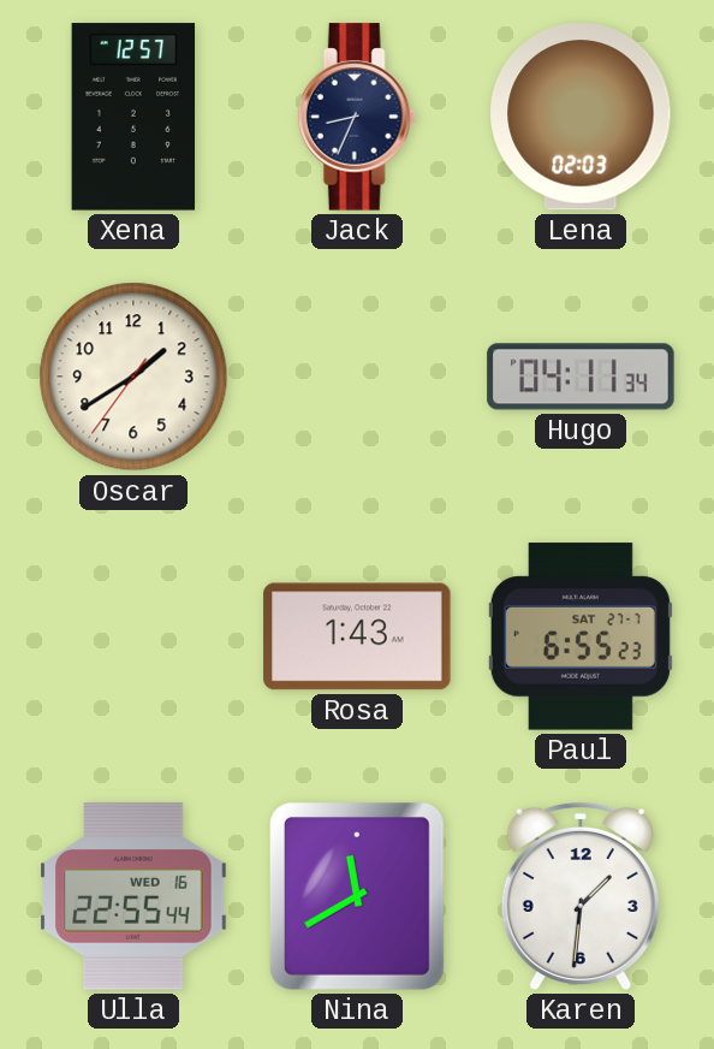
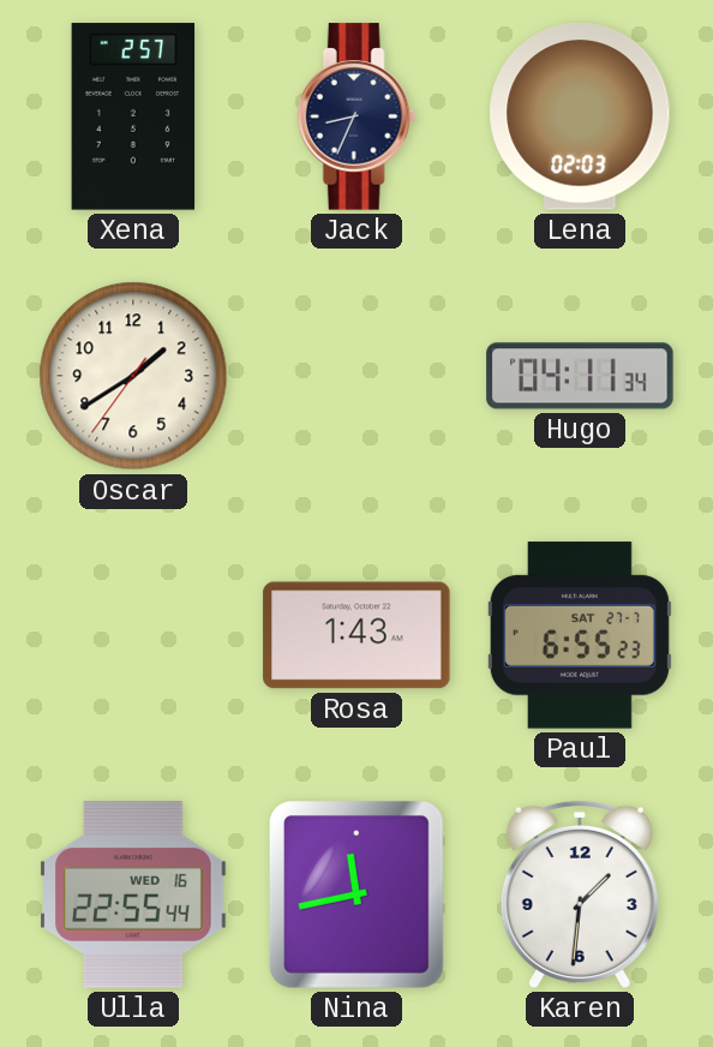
Xena: 12:57 -> 2:57
Nina: 11:40 -> 11:43
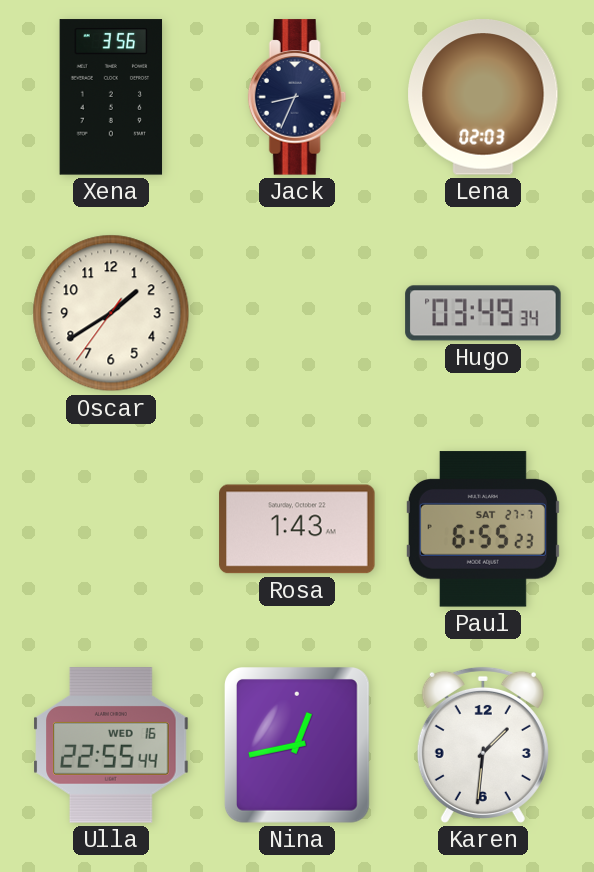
Xena: 2:57 -> 3:56
Hugo: 04:11 -> 03:49
Nina: 11:43 -> 12:43
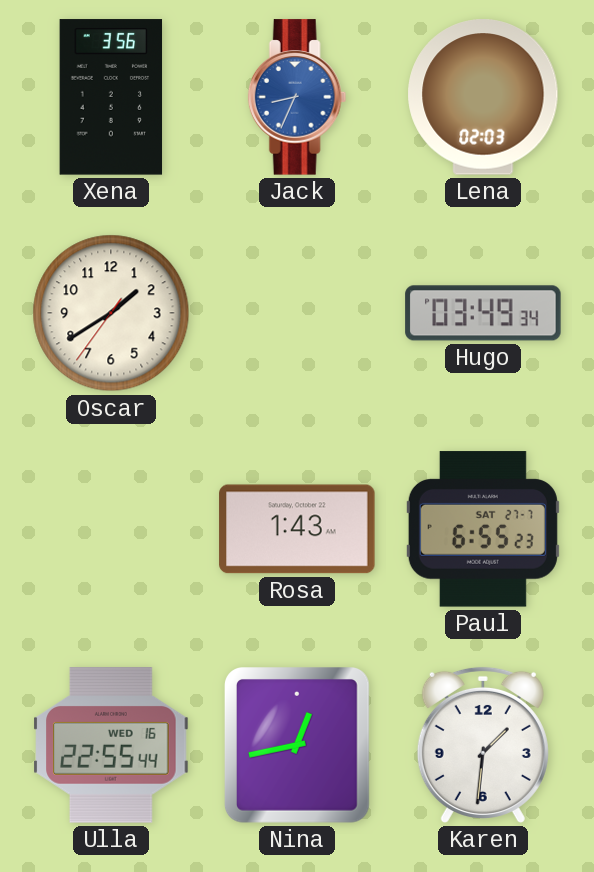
Jack dial: navy -> blue
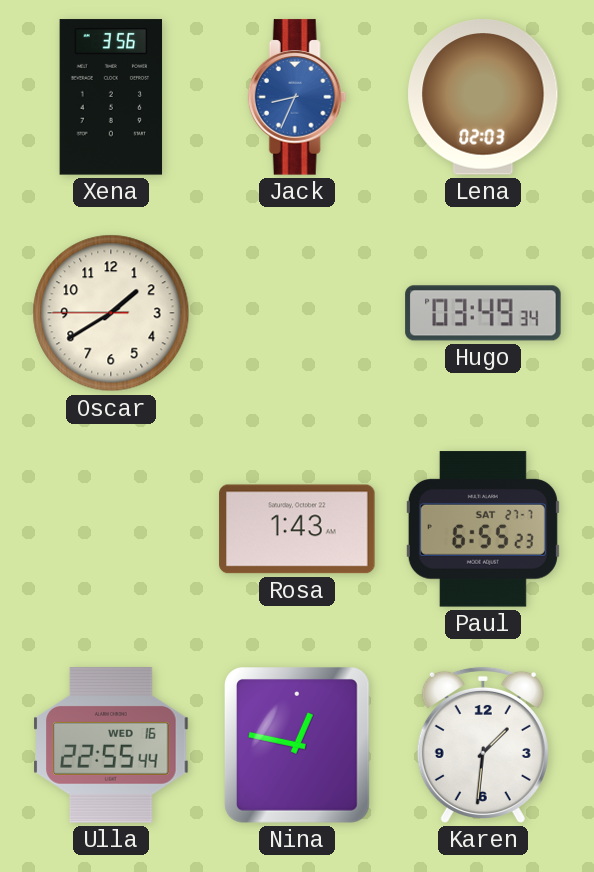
Oscar: 1:39:36 -> 1:39:45
Nina: 12:43 -> 12:47
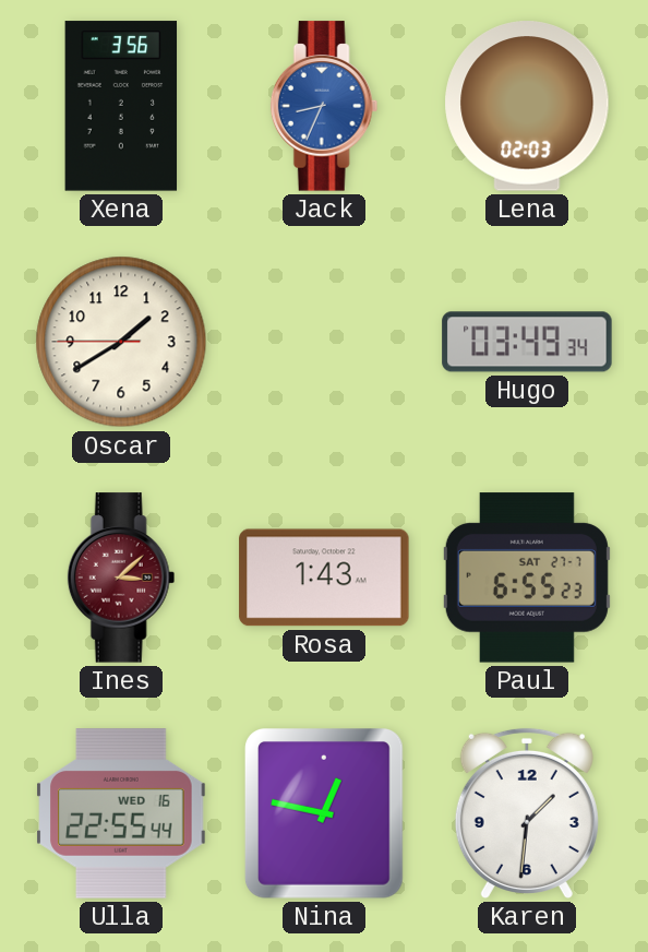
Ines: none -> 3:08
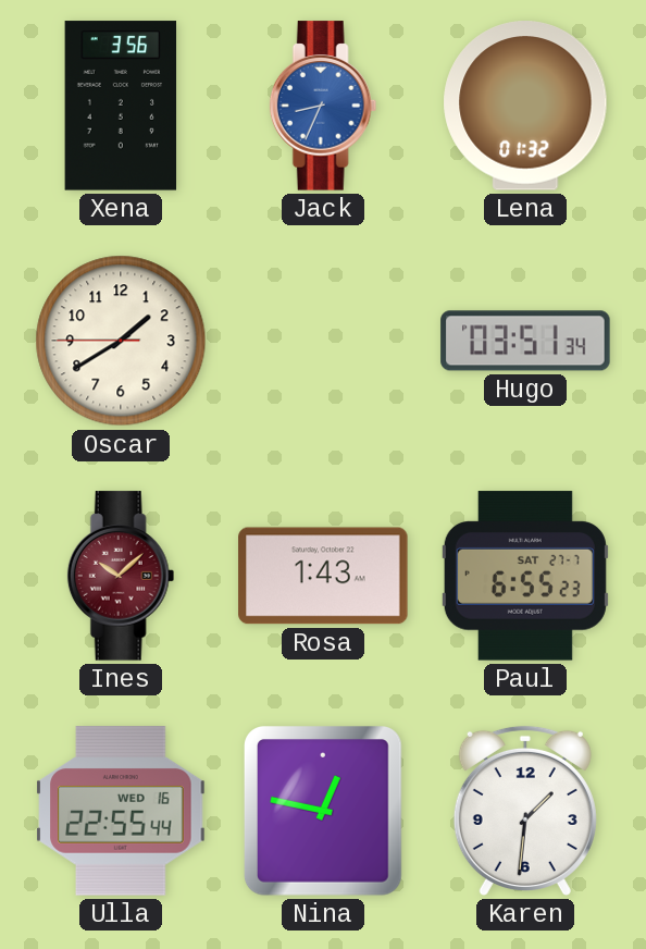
Lena: 02:03 -> 01:32
Hugo: 03:49 -> 03:51
Ines: 3:08 -> 10:08
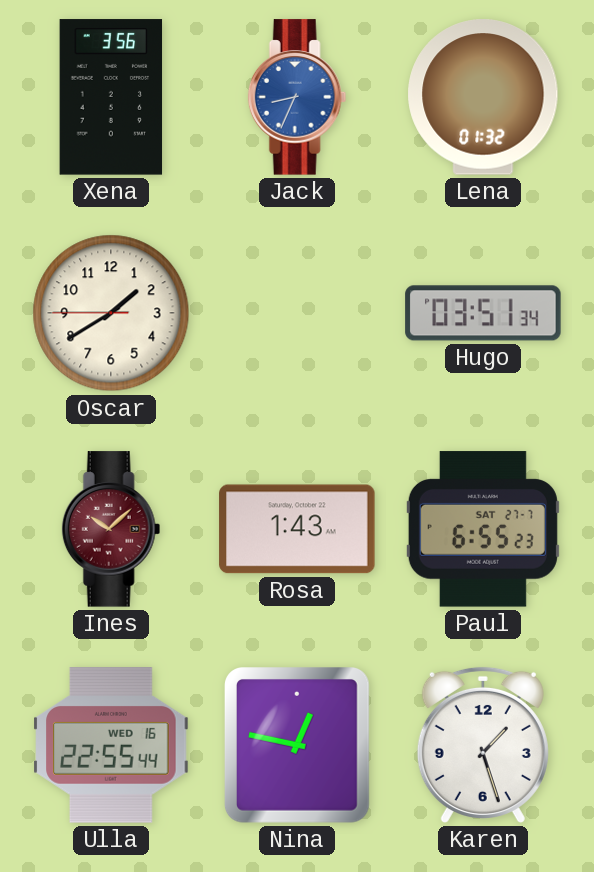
Karen: 1:31 -> 1:27
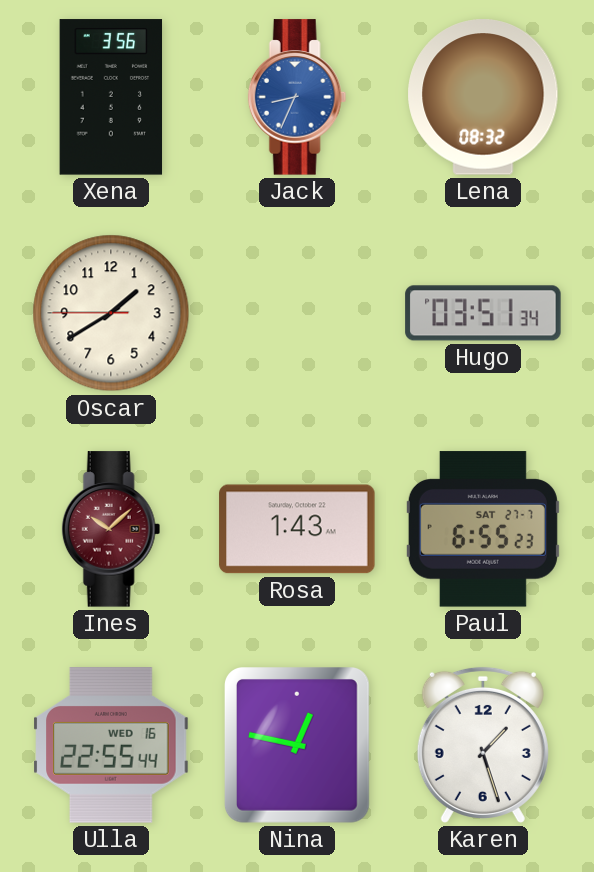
Lena: 01:32 -> 08:32
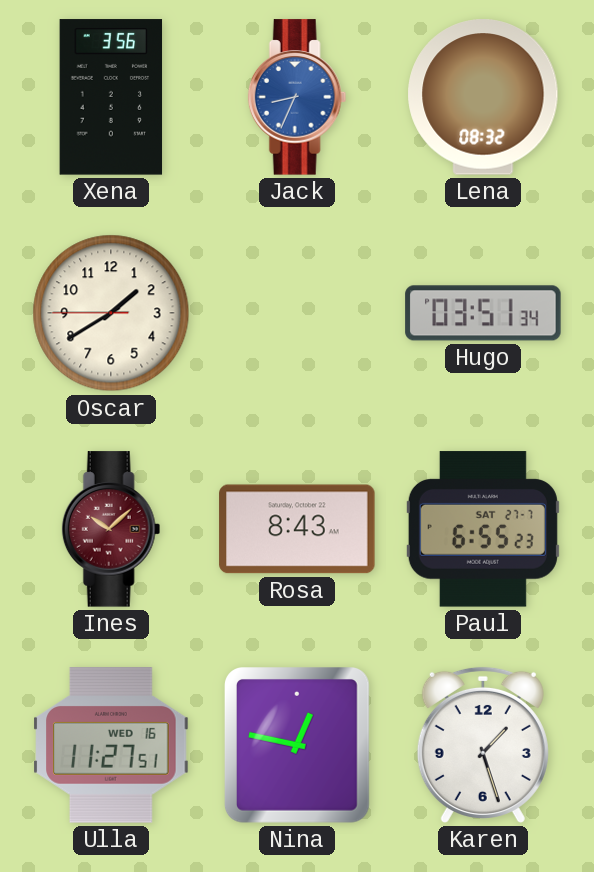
Rosa: 1:43 -> 8:43
Ulla: 22:55 -> 11:27
